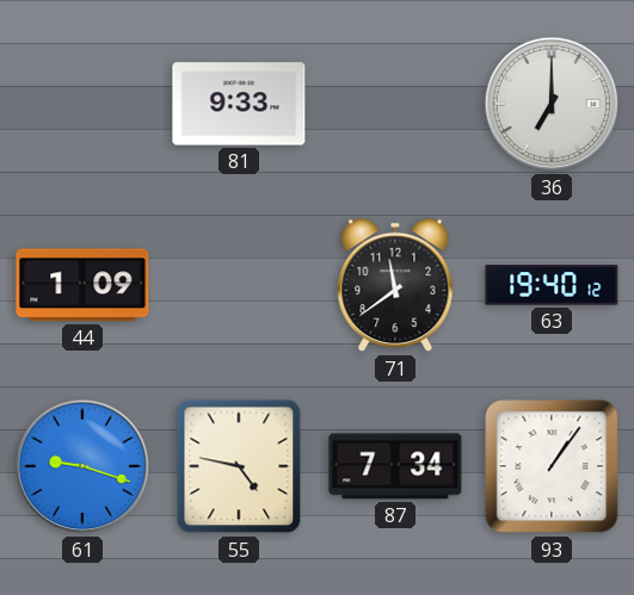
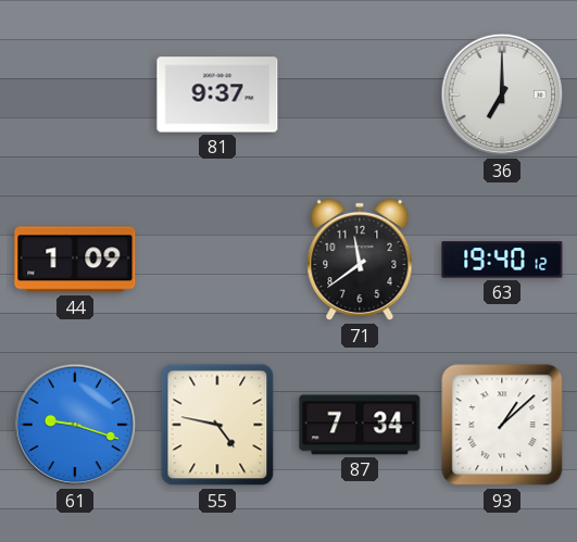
81: 9:33 -> 9:37
93: 1:06 -> 1:08
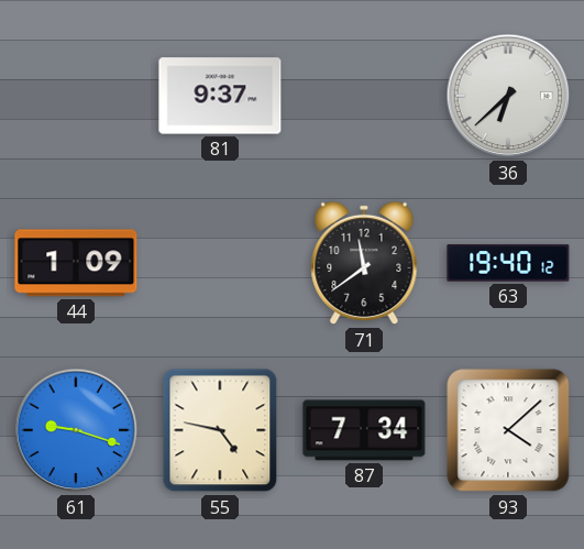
36: 7:00 -> 6:38
93: 1:08 -> 4:08
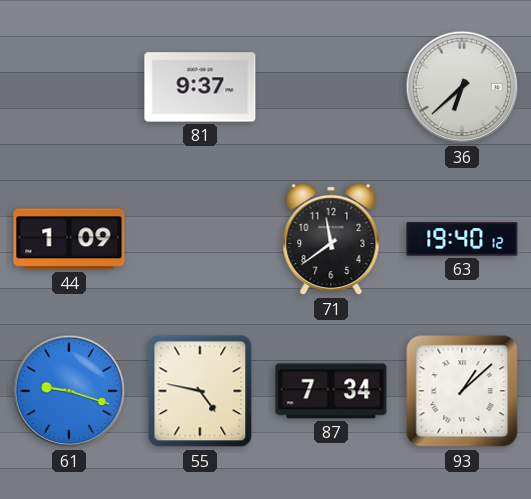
93: 4:08 -> 1:08
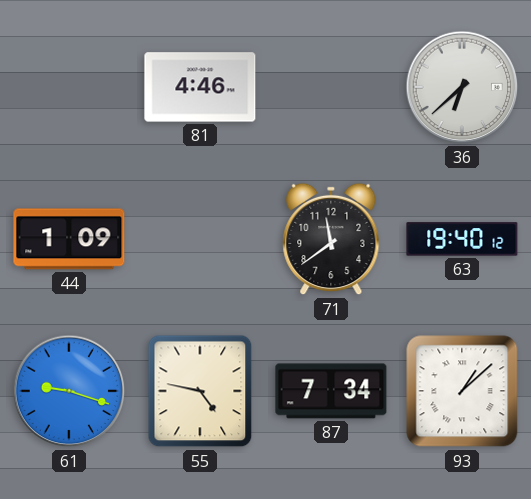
81: 9:37 -> 4:46
